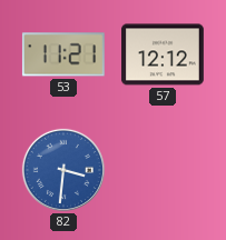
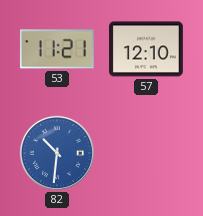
57: 12:12 -> 12:10
82: 3:31 -> 10:31
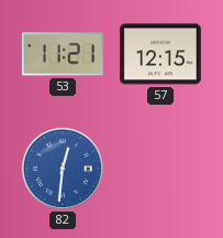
57: 12:10 -> 12:15
82: 10:31 -> 12:31
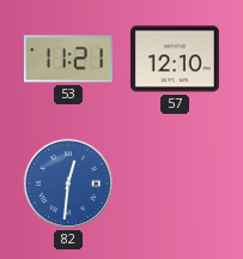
57: 12:15 -> 12:10
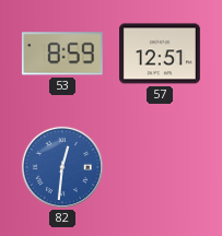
53: 11:21 -> 8:59
57: 12:10 -> 12:51
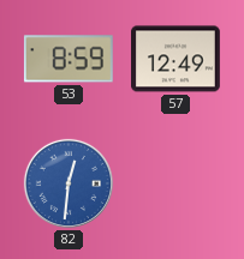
57: 12:51 -> 12:49
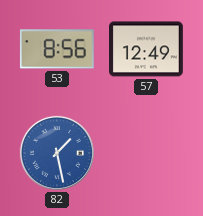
53: 8:59 -> 8:56
82: 12:31 -> 1:28
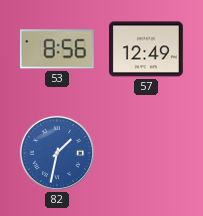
82: 1:28 -> 1:32
